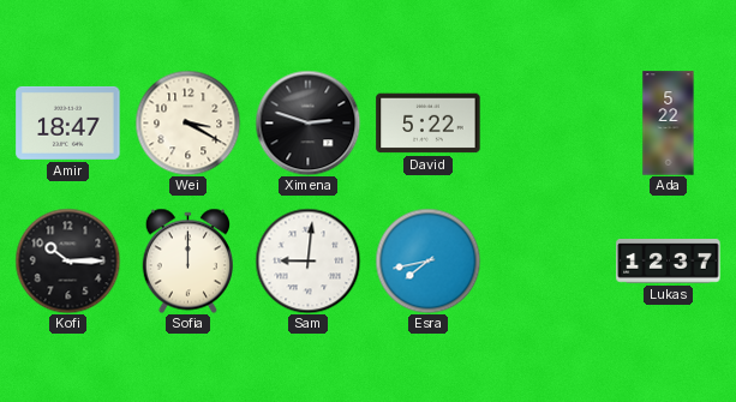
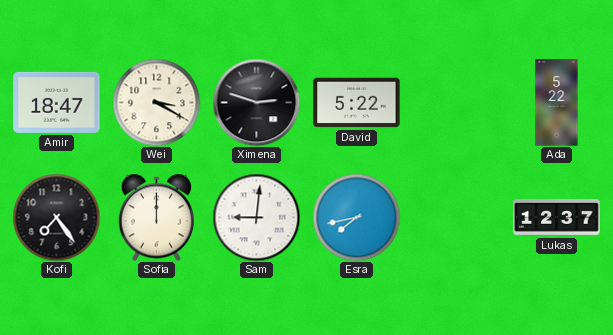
Kofi: 10:15 -> 7:24
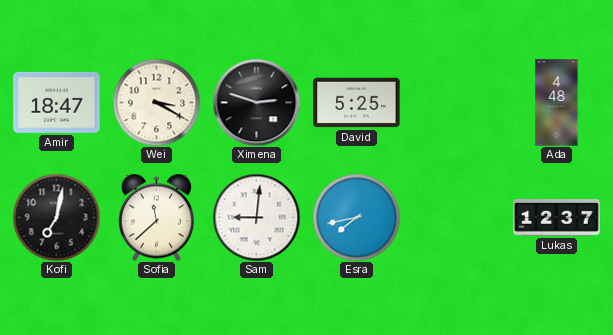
David: 5:22 -> 5:25
Ada: 5:22 -> 4:48
Kofi: 7:24 -> 7:02
Sofia: 12:00 -> 11:38
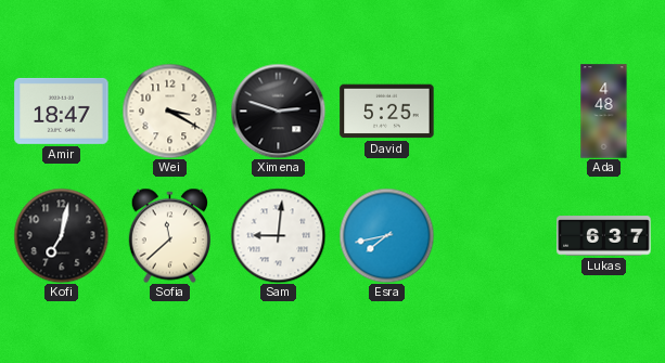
Lukas: 12:37 -> 6:37
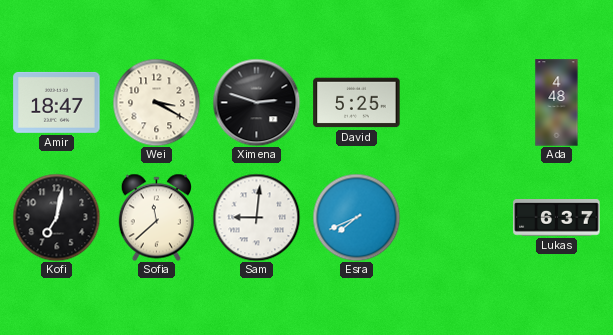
Esra: 7:43 -> 7:41
